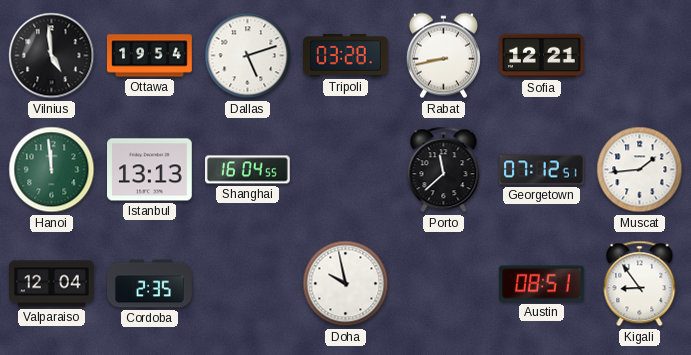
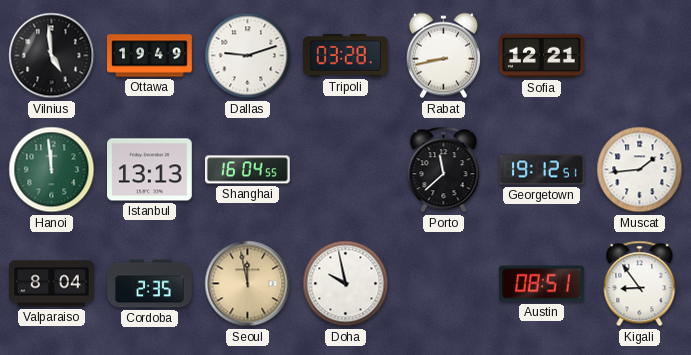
Ottawa: 19:54 -> 19:49
Dallas: 5:12 -> 9:12
Georgetown: 07:12 -> 19:12
Valparaiso: 12:04 -> 8:04
Seoul: none -> 11:58
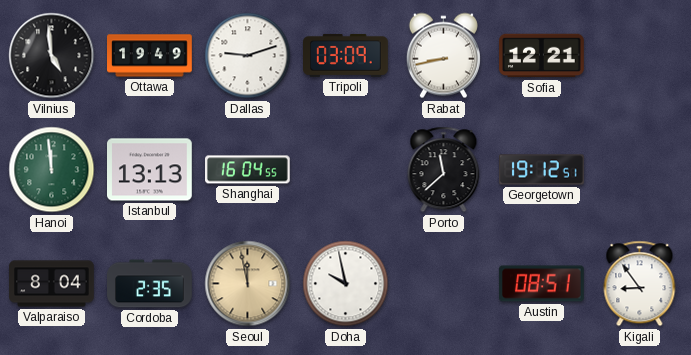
Tripoli: 03:28 -> 03:09
Muscat: 1:44 -> none
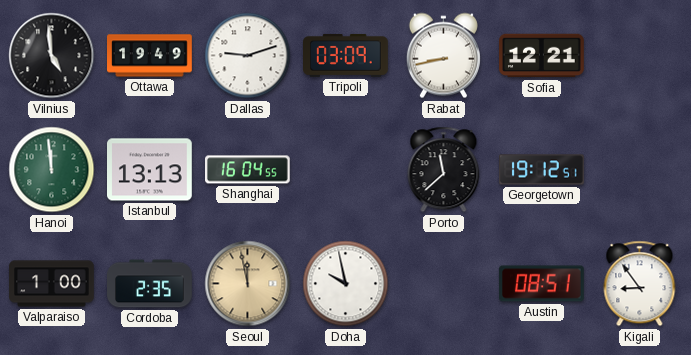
Valparaiso: 8:04 -> 1:00
